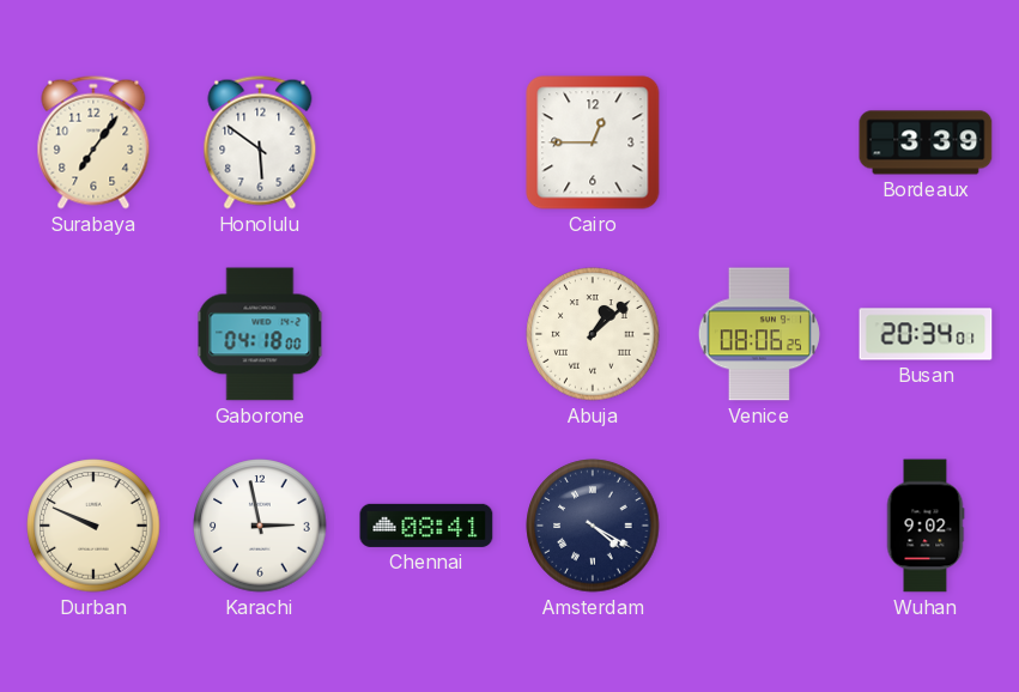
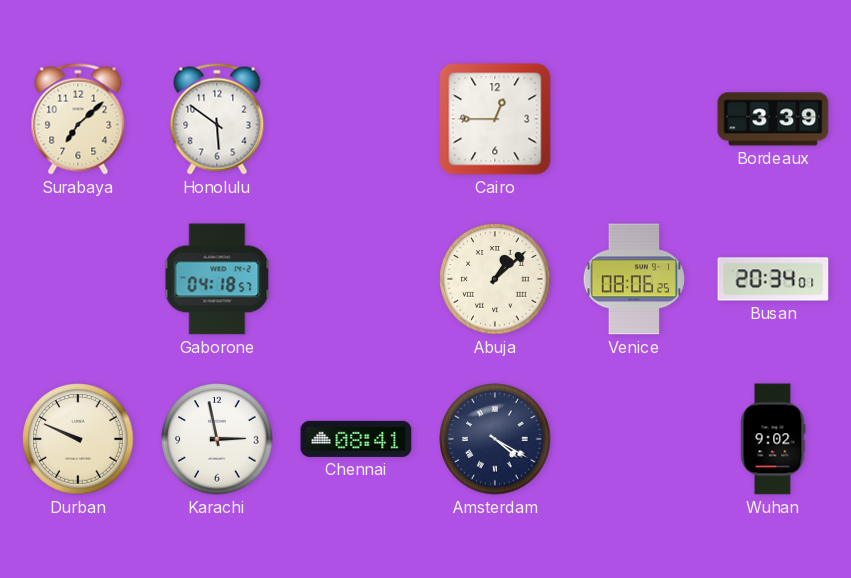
Surabaya: 7:06 -> 7:08
Gaborone: 04:18:00 -> 04:18:57
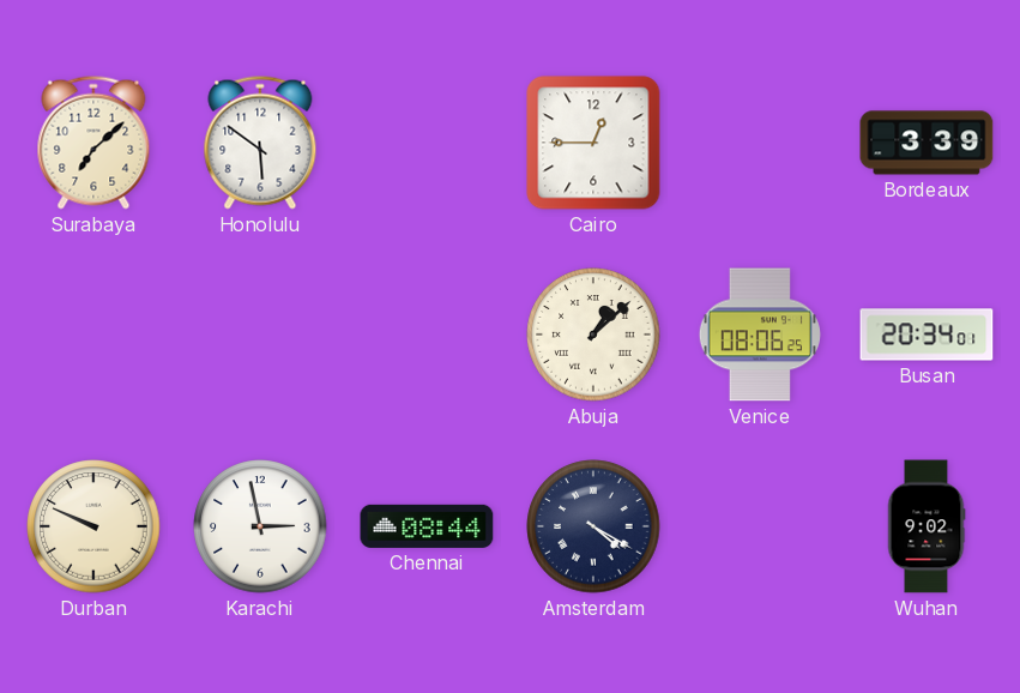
Gaborone: 04:18 -> none
Chennai: 08:41 -> 08:44
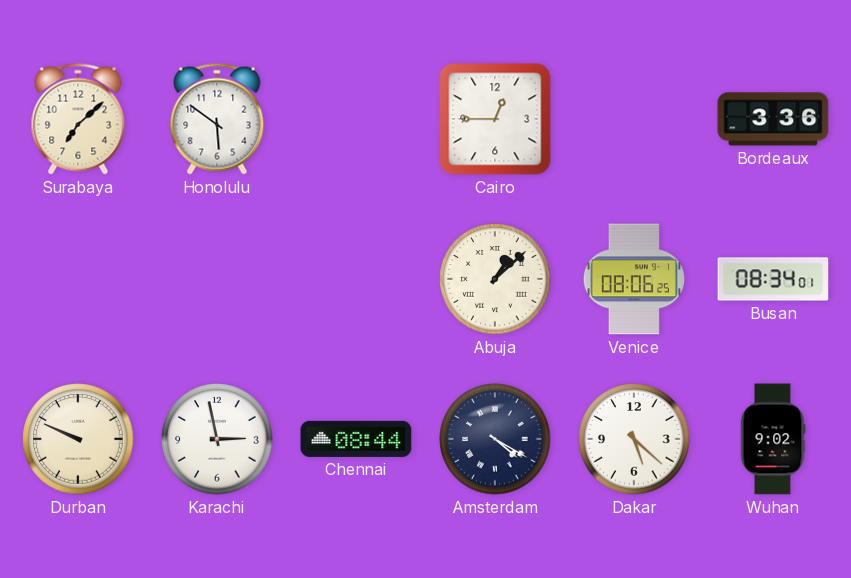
Bordeaux: 3:39 -> 3:36
Busan: 20:34 -> 08:34
Dakar: none -> 5:22
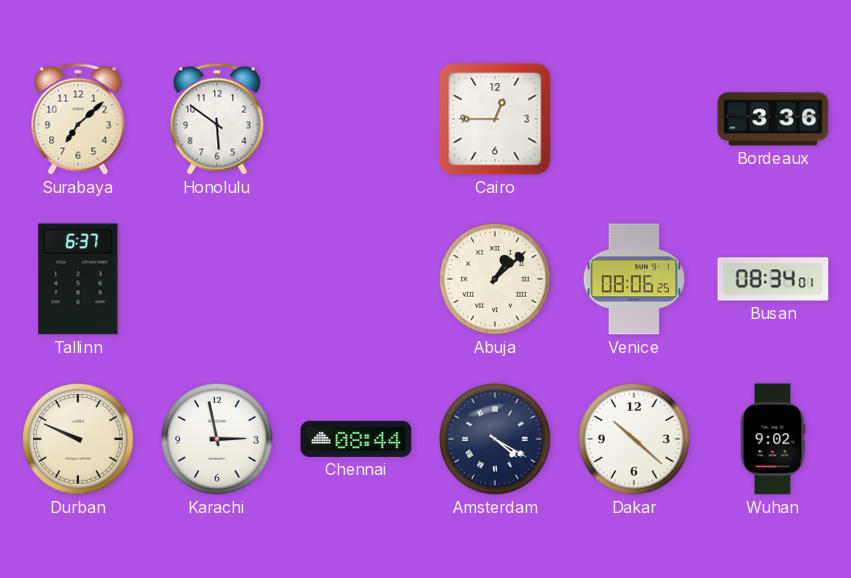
Tallinn: none -> 6:37
Dakar: 5:22 -> 10:22
